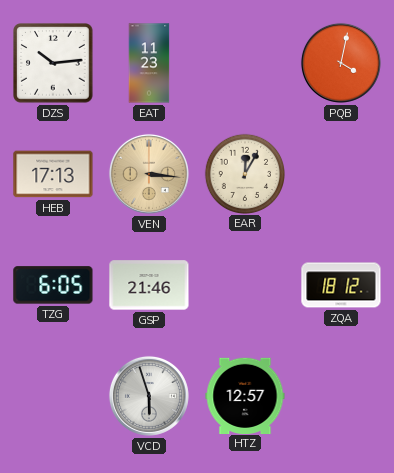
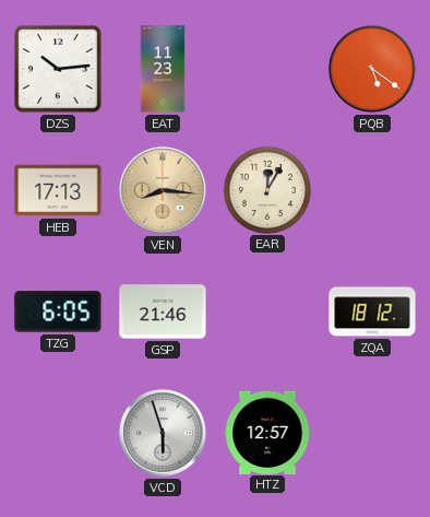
PQB: 4:02 -> 5:21
VEN: 3:16 -> 8:16
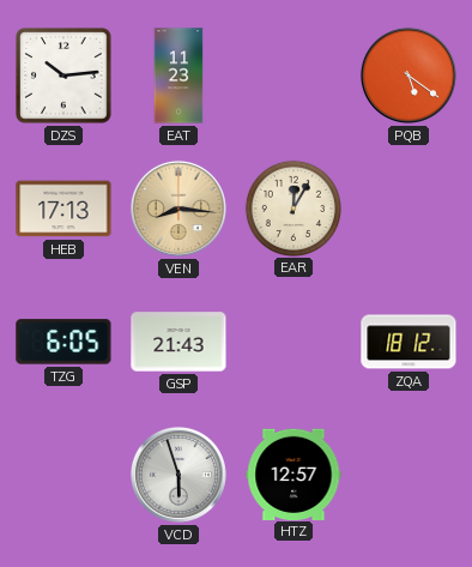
GSP: 21:46 -> 21:43
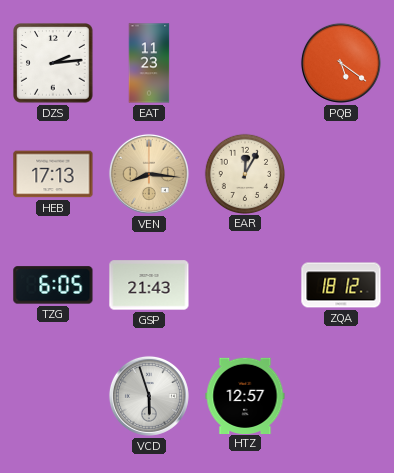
DZS: 10:14 -> 2:14
